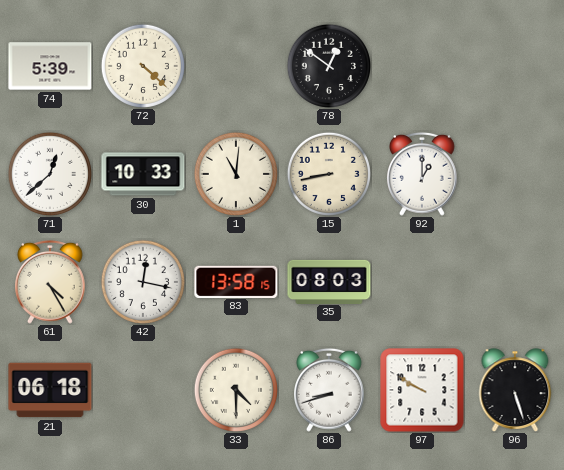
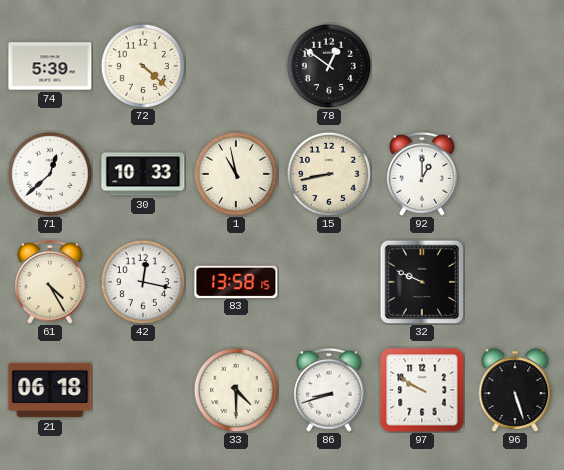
1: 11:01 -> 10:58
35: 08:03 -> none
32: none -> 9:49
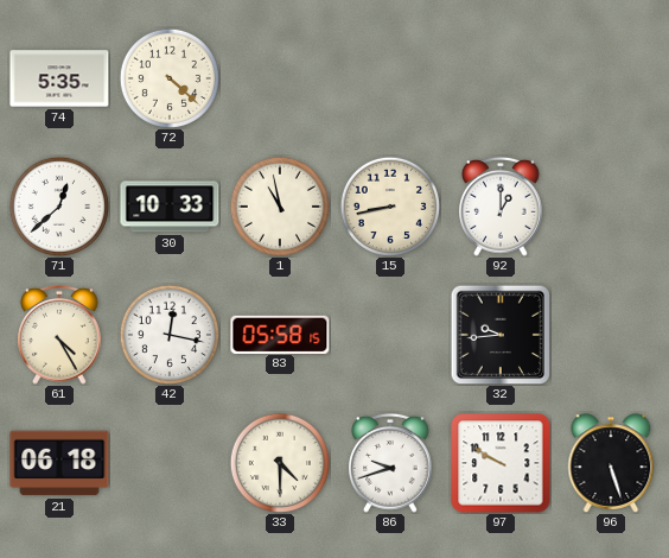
74: 5:39 -> 5:35
78: 12:51 -> none
83: 13:58 -> 05:58
32: 9:49 -> 9:44
86: 8:42 -> 9:42
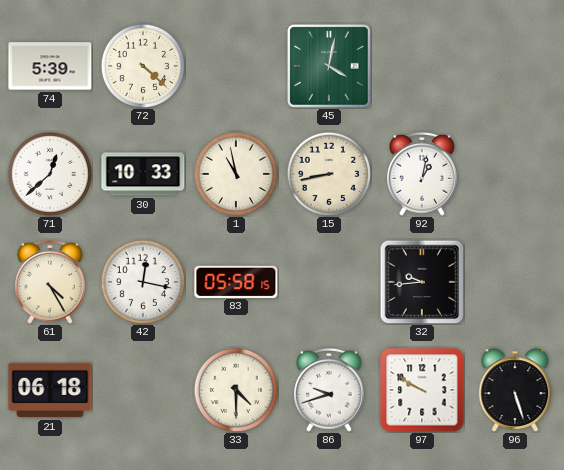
74: 5:35 -> 5:39
45: none -> 4:02
92: 1:00 -> 1:02
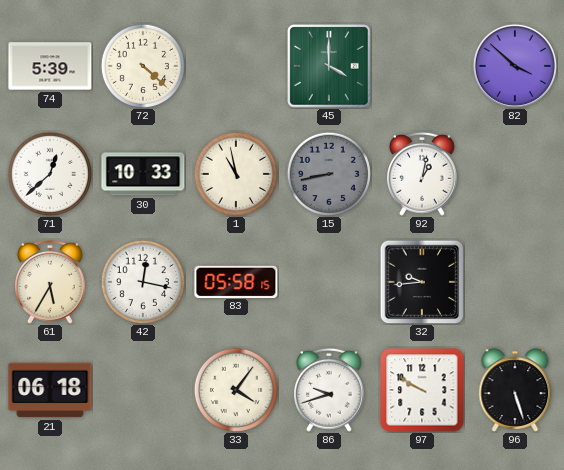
45: 4:02 -> 4:00
82: none -> 3:52
15 dial: cream -> grey
61: 4:25 -> 5:35
33: 4:30 -> 4:06
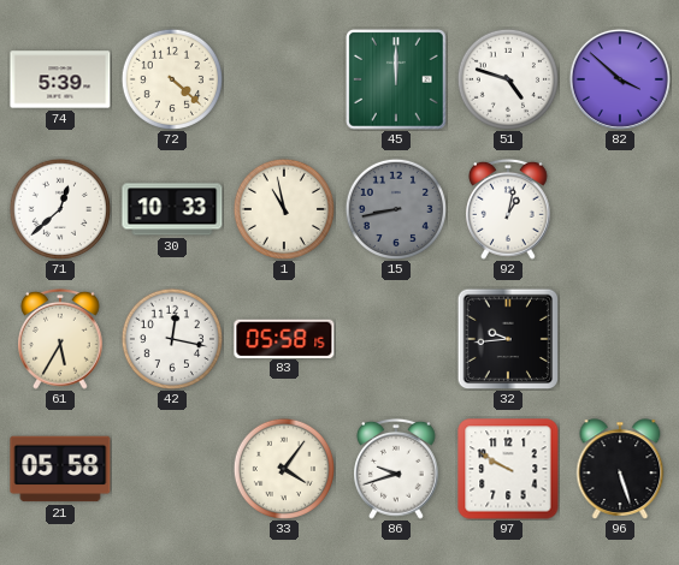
45: 4:00 -> 12:00
51: none -> 4:48
21: 06:18 -> 05:58
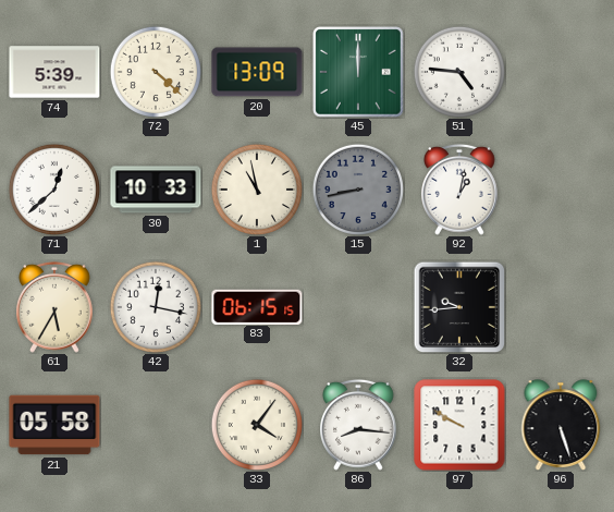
20: none -> 13:09
51: 4:48 -> 4:46
82: 3:52 -> none
83: 05:58 -> 06:15
86: 9:42 -> 8:16
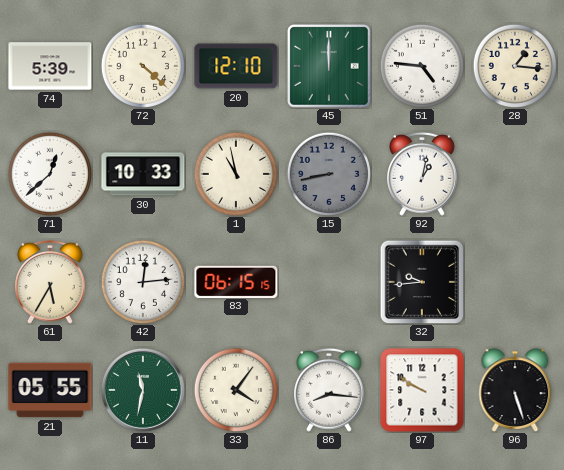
20: 13:09 -> 12:10
28: none -> 1:16
42: 12:17 -> 12:14
21: 05:58 -> 05:55
11: none -> 11:32
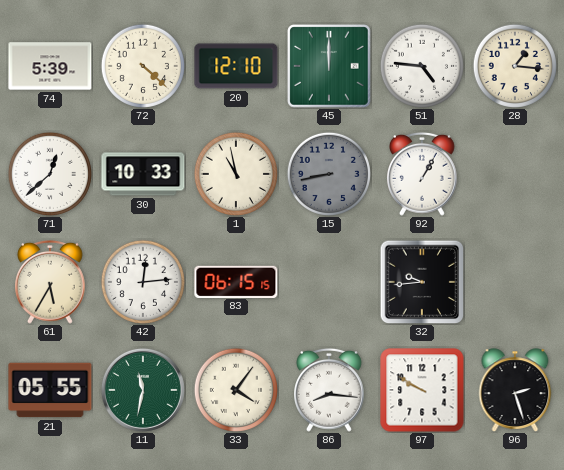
92: 1:02 -> 1:05
96: 5:27 -> 2:27
